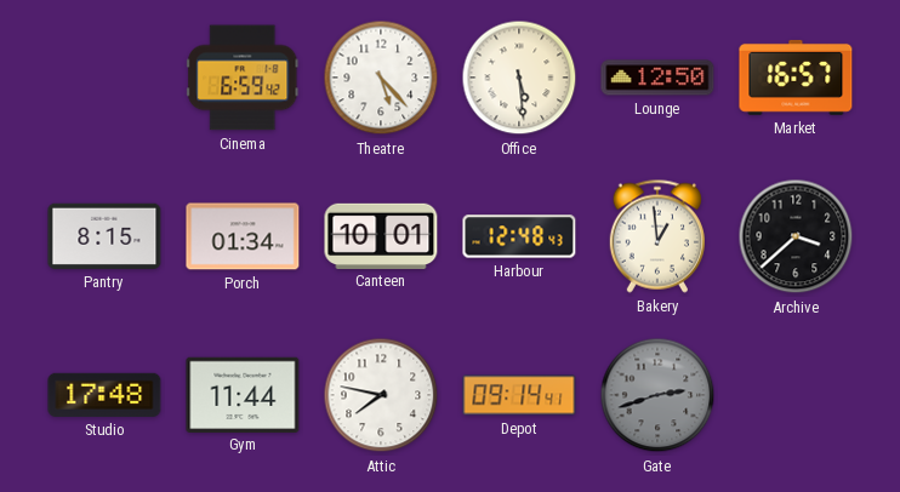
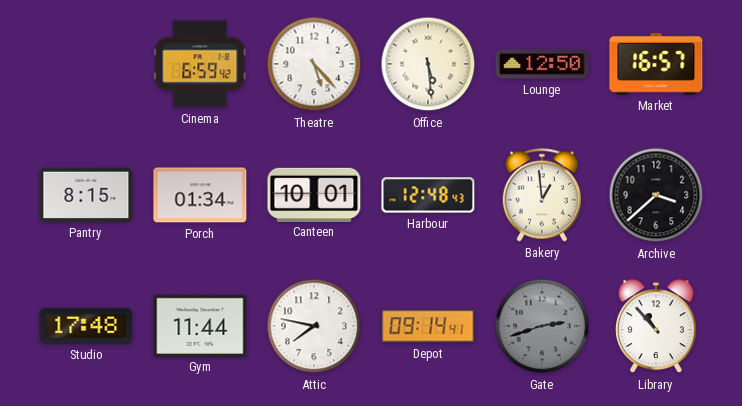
Library: none -> 10:53
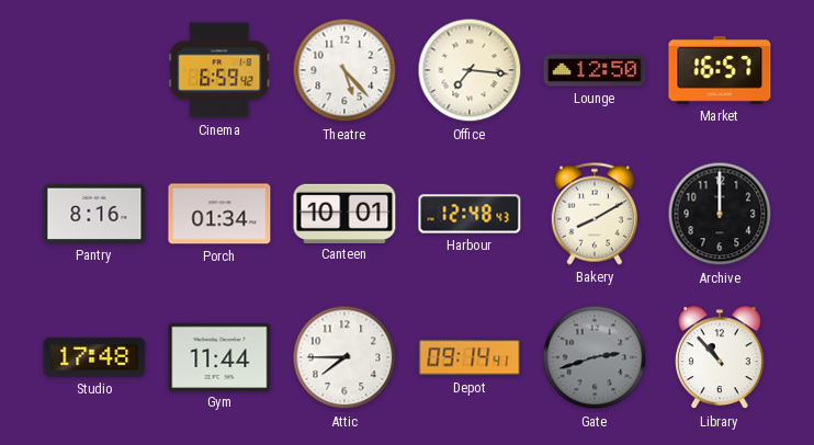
Office: 5:29 -> 7:16
Pantry: 8:15 -> 8:16
Bakery: 12:59 -> 8:10
Archive: 3:38 -> 12:00
Attic: 7:47 -> 7:45
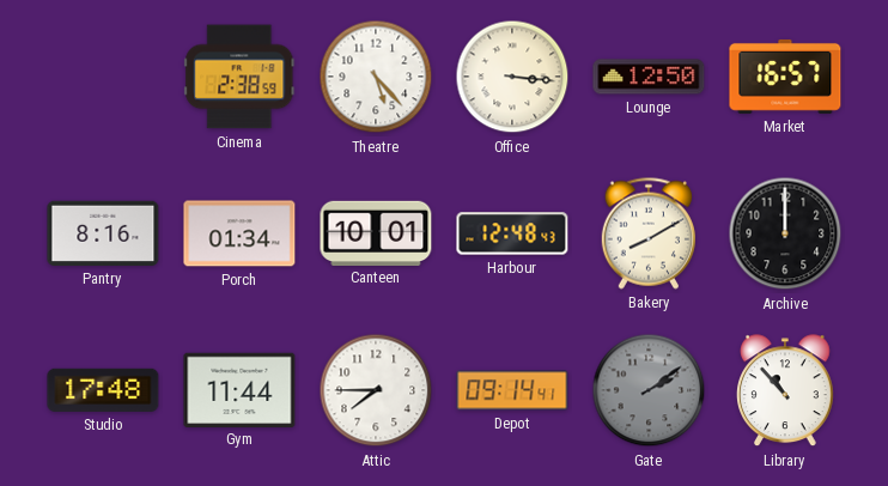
Cinema: 6:59 -> 2:38
Office: 7:16 -> 3:16
Gate: 2:42 -> 2:09
